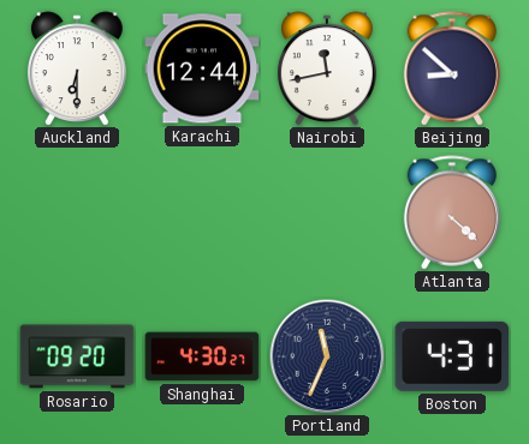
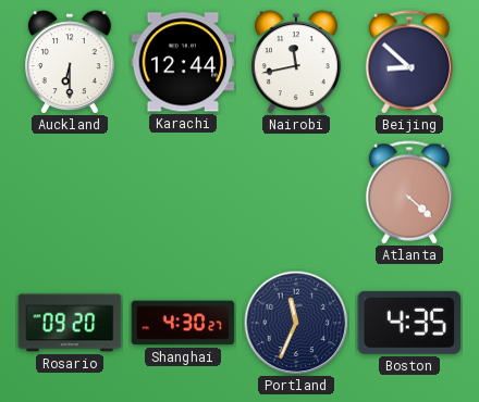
Boston: 4:31 -> 4:35
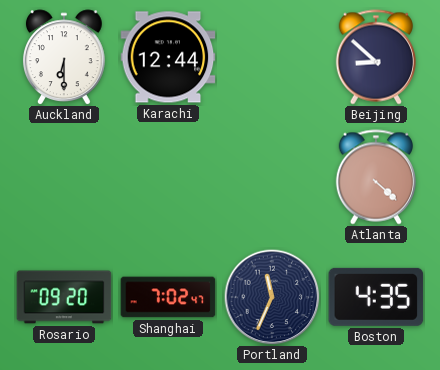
Nairobi: 11:43 -> none
Shanghai: 4:30 -> 7:02
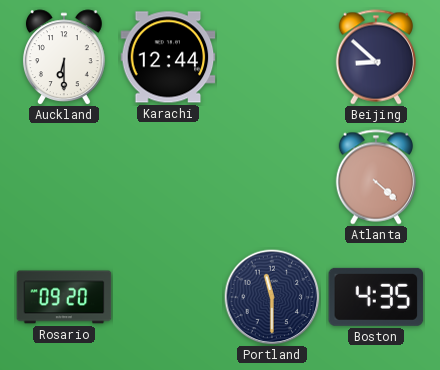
Shanghai: 7:02 -> none
Portland: 11:34 -> 11:30
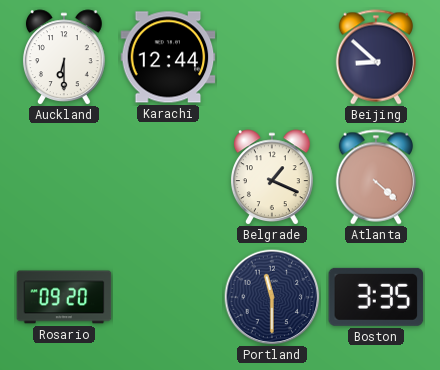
Belgrade: none -> 1:19
Boston: 4:35 -> 3:35
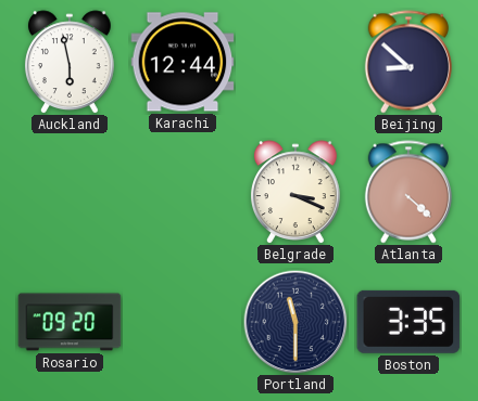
Auckland: 6:30 -> 5:58
Belgrade: 1:19 -> 3:19
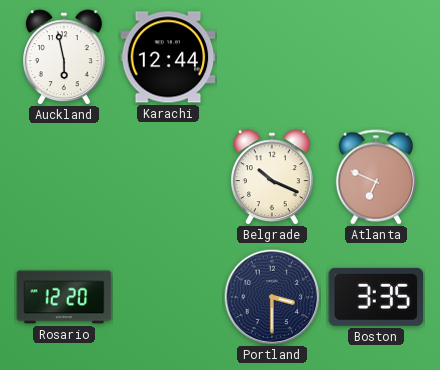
Beijing: 8:52 -> none
Belgrade: 3:19 -> 10:19
Atlanta: 4:22 -> 6:49
Rosario: 09:20 -> 12:20
Portland: 11:30 -> 3:30
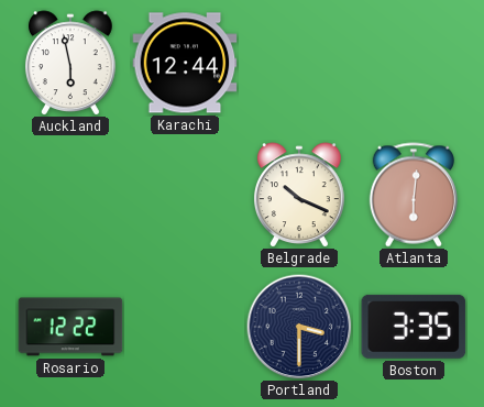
Atlanta: 6:49 -> 6:01
Rosario: 12:20 -> 12:22
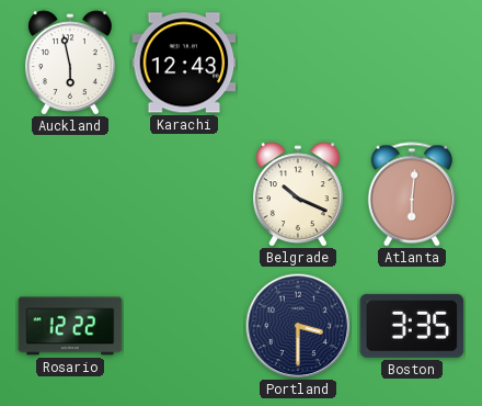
Karachi: 12:44 -> 12:43
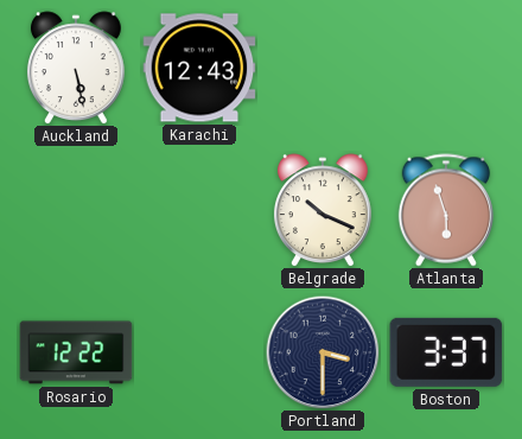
Auckland: 5:58 -> 5:28
Atlanta: 6:01 -> 5:57
Boston: 3:35 -> 3:37
